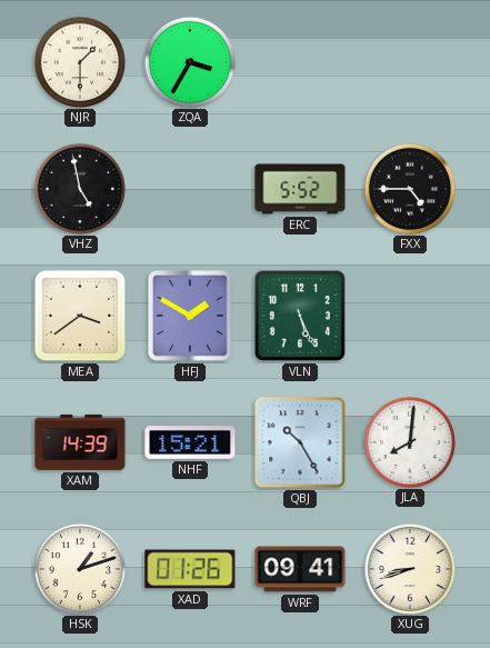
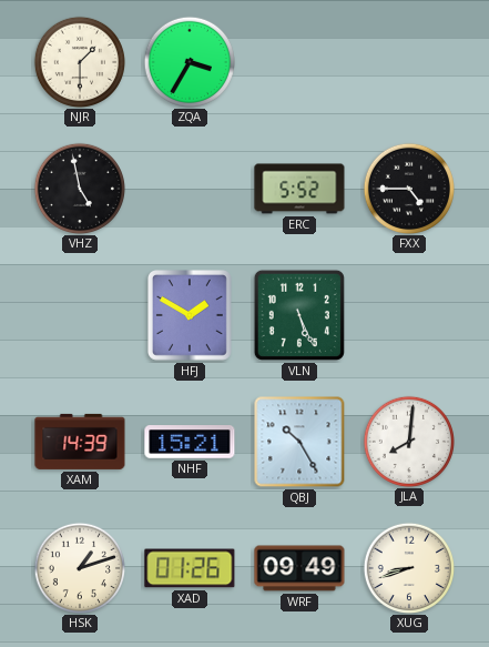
MEA: 3:39 -> none
WRF: 09:41 -> 09:49
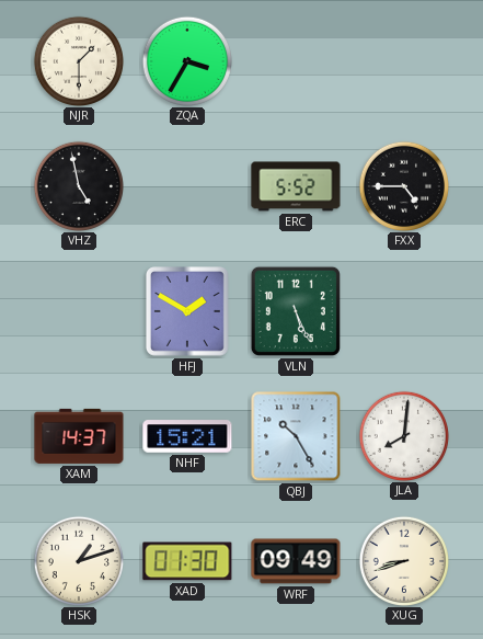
XAM: 14:39 -> 14:37
XAD: 01:26 -> 01:30
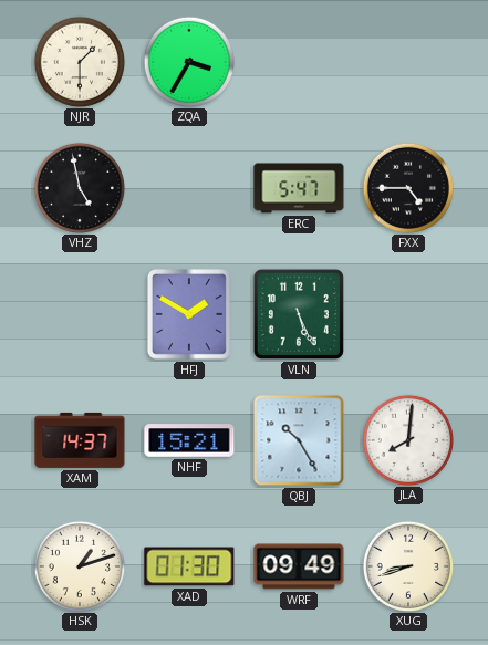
ERC: 5:52 -> 5:47
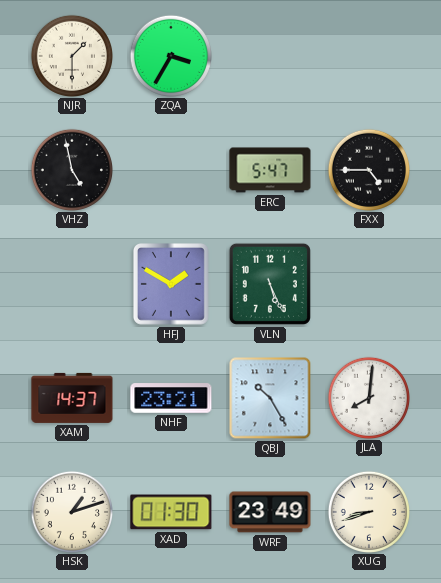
NHF: 15:21 -> 23:21
WRF: 09:49 -> 23:49
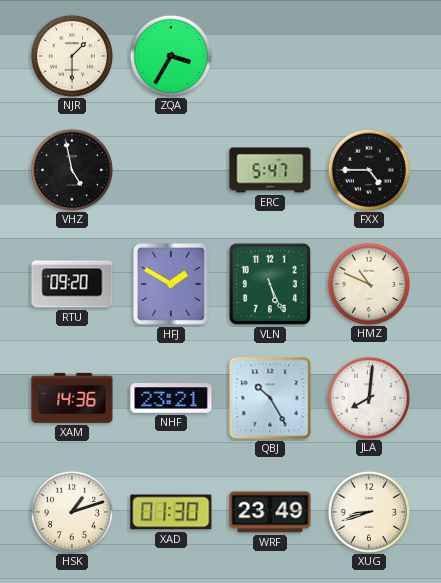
RTU: none -> 09:20
HMZ: none -> 10:49
XAM: 14:37 -> 14:36
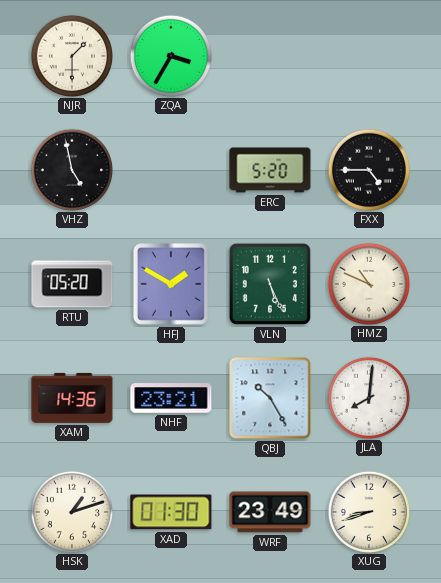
ERC: 5:47 -> 5:20
RTU: 09:20 -> 05:20
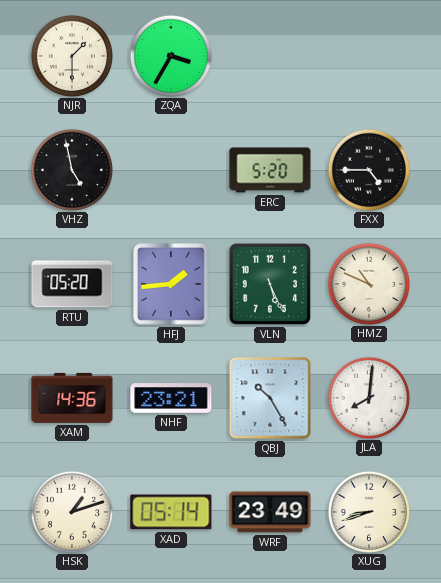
HFJ: 1:50 -> 1:44
XAD: 01:30 -> 05:14
